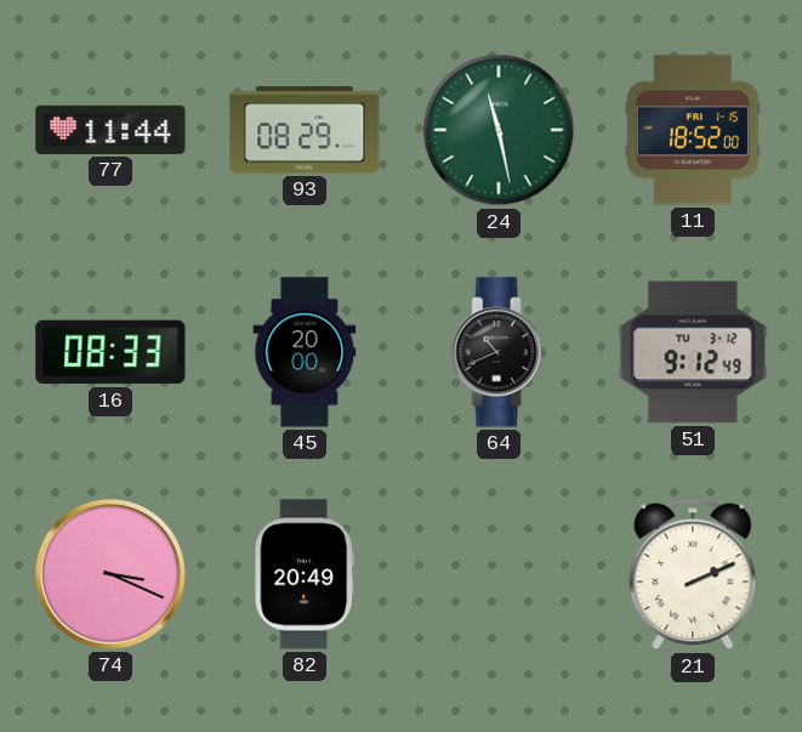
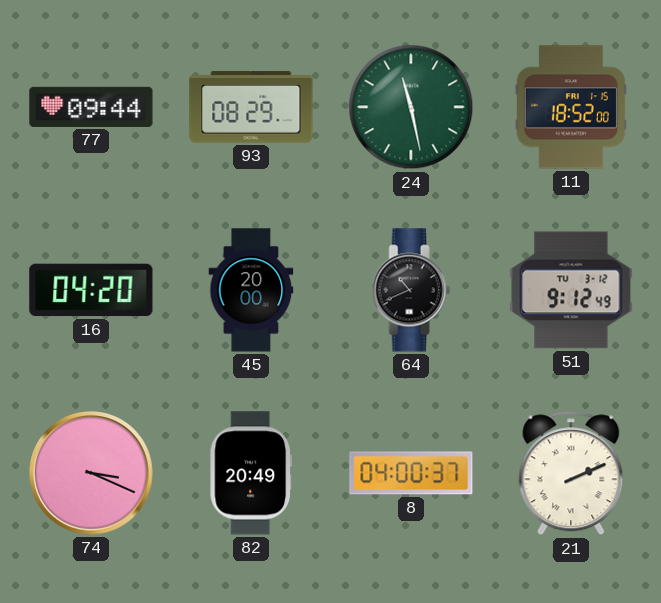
77: 11:44 -> 09:44
16: 08:33 -> 04:20
8: none -> 04:00
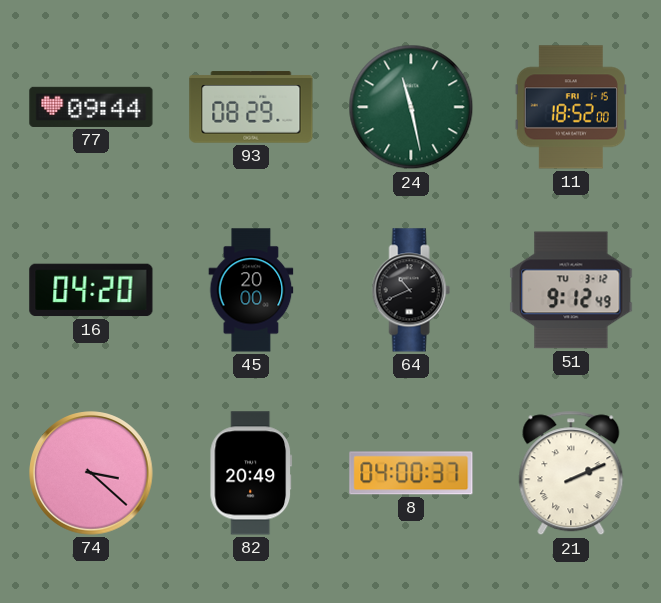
74: 3:19 -> 3:22
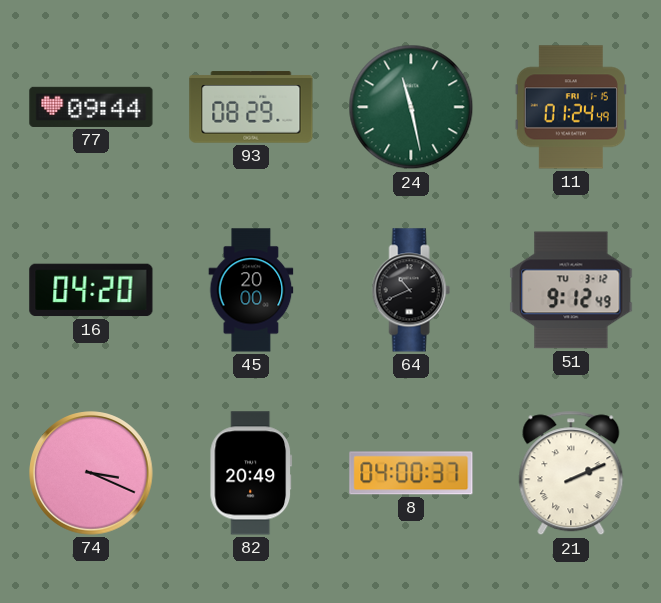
11: 18:52 -> 01:24
74: 3:22 -> 3:19
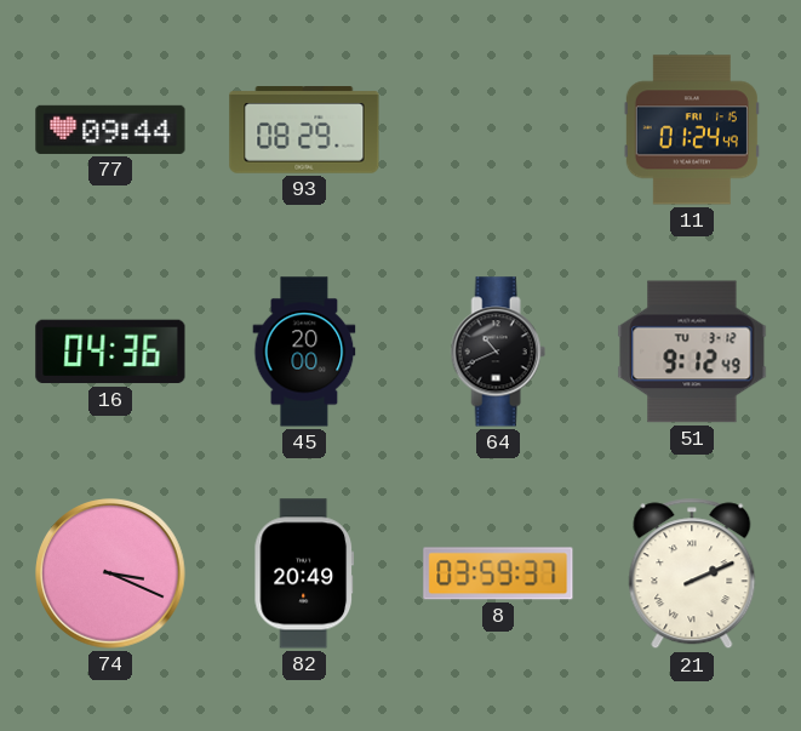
24: 11:28 -> none
16: 04:20 -> 04:36
8: 04:00 -> 03:59
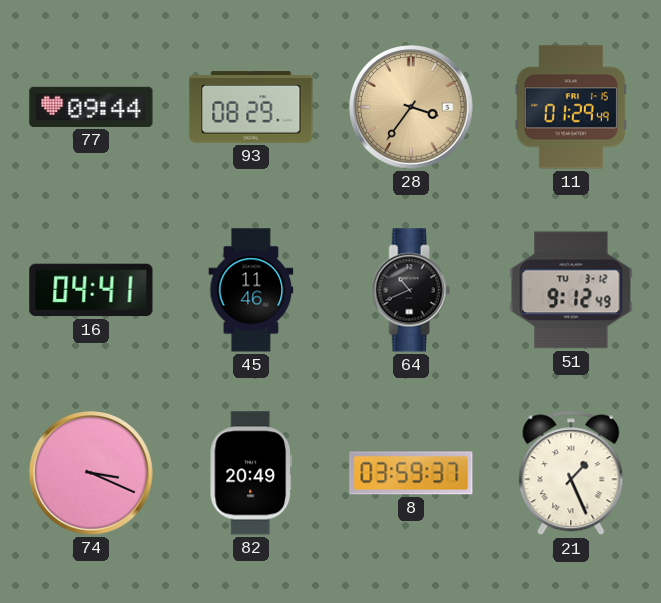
28: none -> 3:36
11: 01:24 -> 01:29
16: 04:36 -> 04:41
45: 20:00 -> 11:46
21: 2:11 -> 1:26
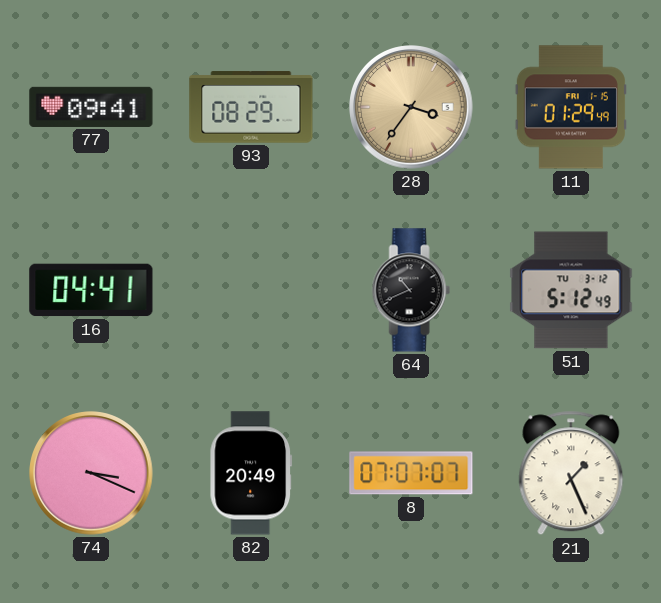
77: 09:44 -> 09:41
45: 11:46 -> none
51: 9:12 -> 5:12
8: 03:59 -> 07:07
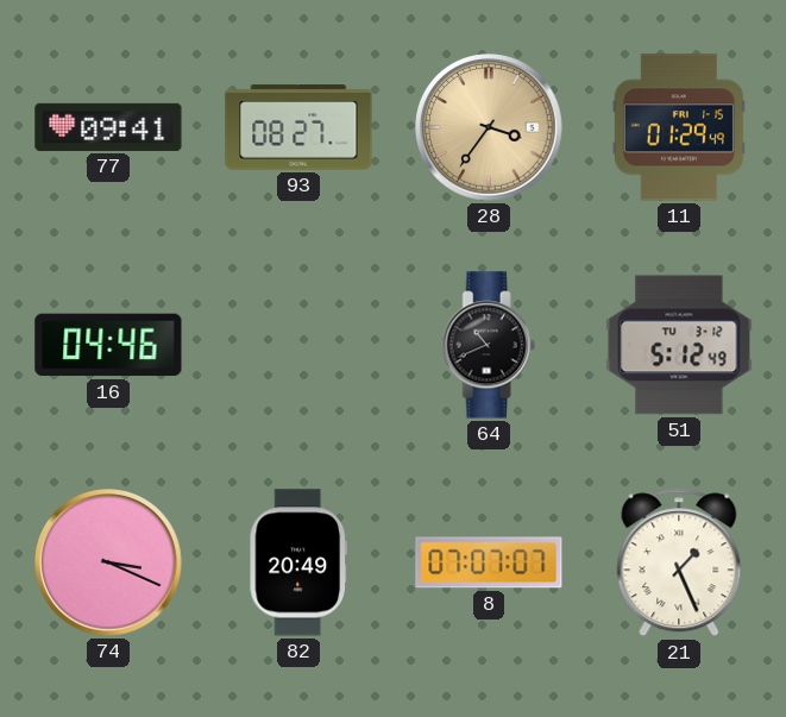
93: 08:29 -> 08:27
16: 04:41 -> 04:46
